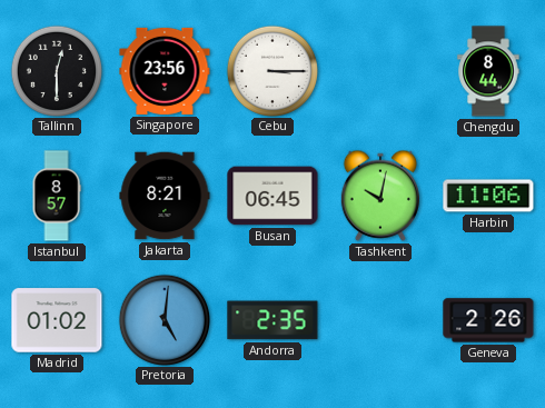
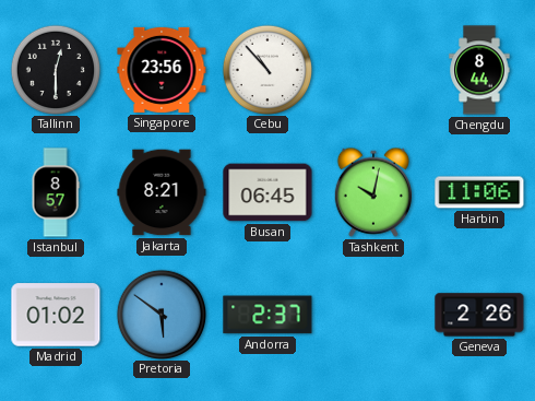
Cebu: 3:15 -> 10:53
Pretoria: 5:01 -> 5:51
Andorra: 2:35 -> 2:37
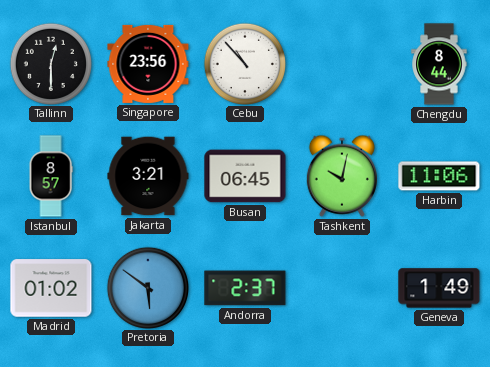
Jakarta: 8:21 -> 3:21
Geneva: 2:26 -> 1:49
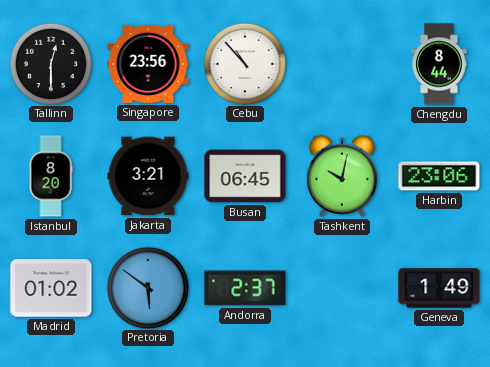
Istanbul: 8:57 -> 8:20
Harbin: 11:06 -> 23:06
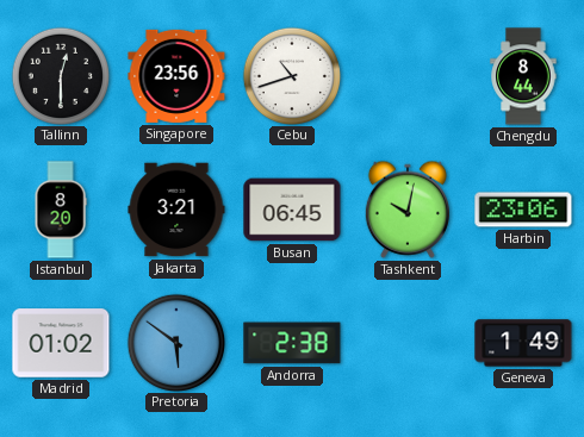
Cebu: 10:53 -> 10:42
Andorra: 2:37 -> 2:38
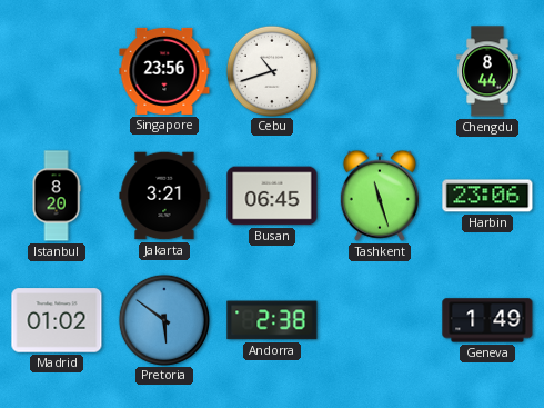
Tallinn: 12:30 -> none
Tashkent: 10:02 -> 11:27
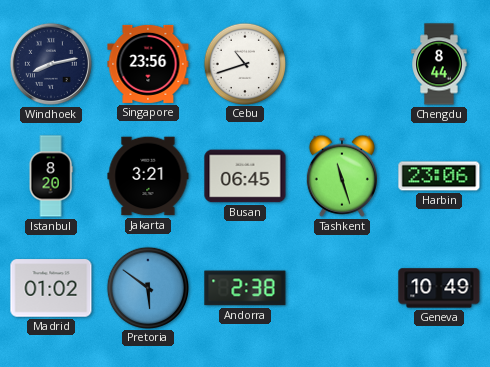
Windhoek: none -> 8:13
Geneva: 1:49 -> 10:49
